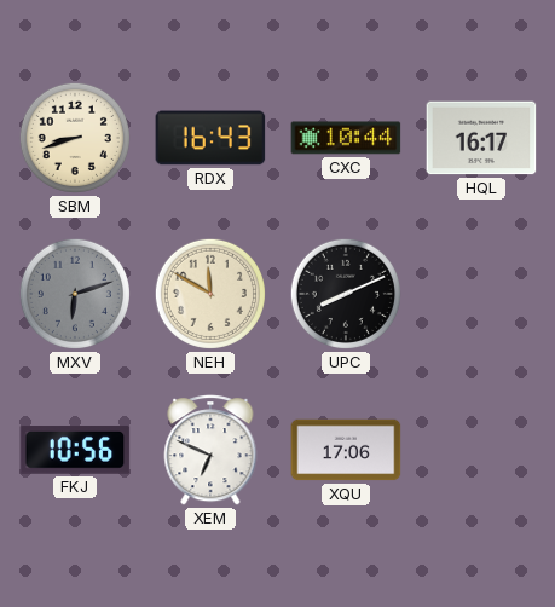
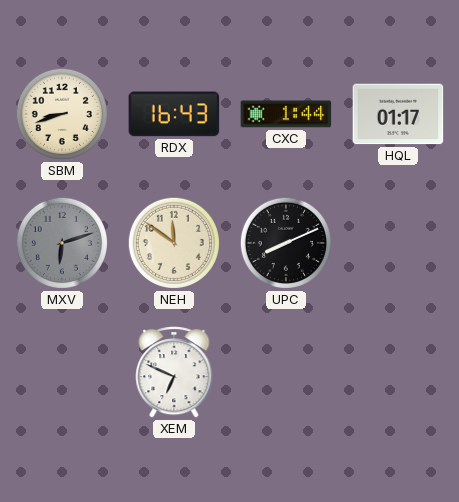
CXC: 10:44 -> 1:44
HQL: 16:17 -> 01:17
NEH: 11:50 -> 11:51
FKJ: 10:56 -> none
XQU: 17:06 -> none
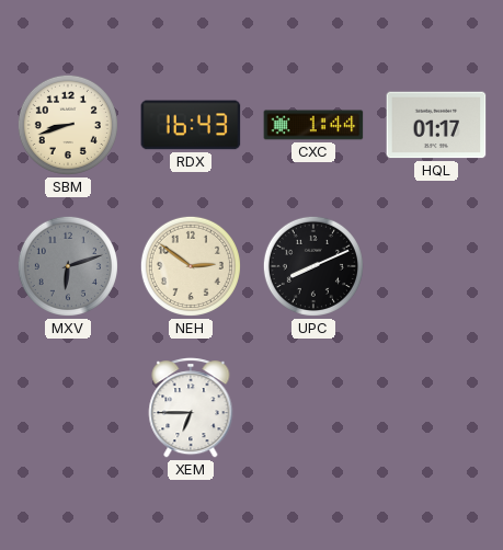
NEH: 11:51 -> 2:51
XEM: 6:49 -> 6:45
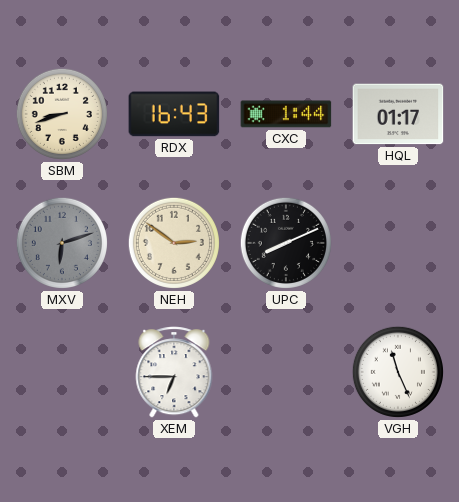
VGH: none -> 11:26
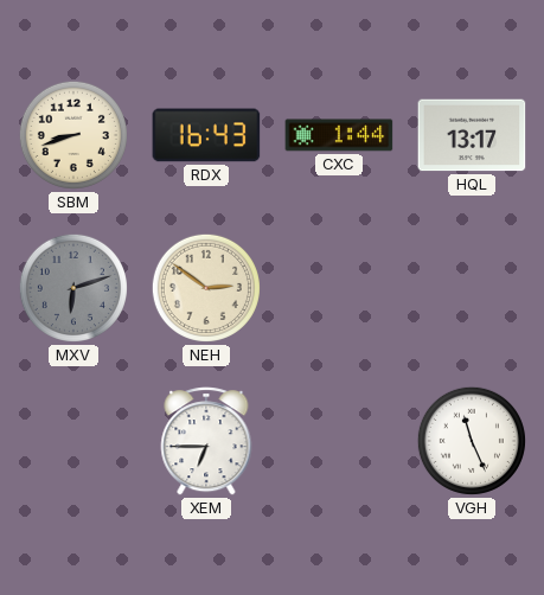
HQL: 01:17 -> 13:17
UPC: 8:11 -> none
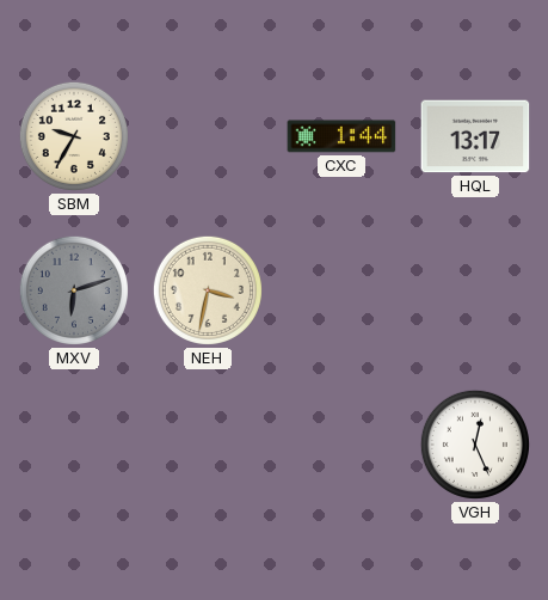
SBM: 8:42 -> 9:35
RDX: 16:43 -> none
NEH: 2:51 -> 3:32
XEM: 6:45 -> none
VGH: 11:26 -> 12:26
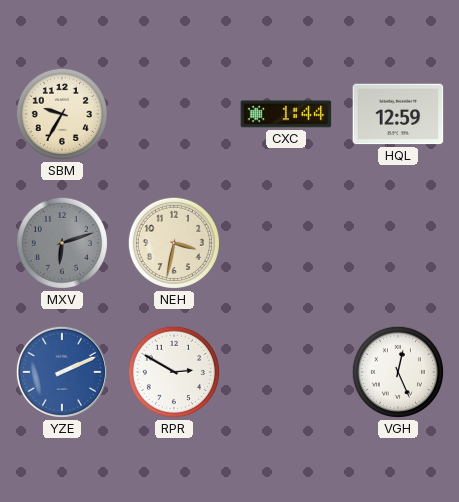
HQL: 13:17 -> 12:59
YZE: none -> 2:11
RPR: none -> 2:50
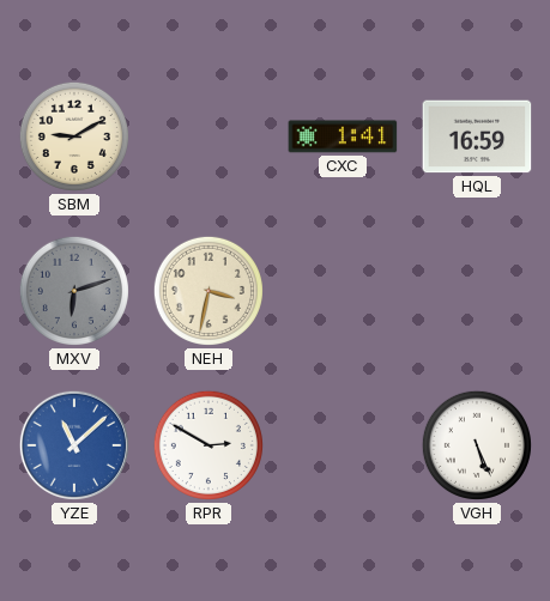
SBM: 9:35 -> 9:10
CXC: 1:44 -> 1:41
HQL: 12:59 -> 16:59
YZE: 2:11 -> 11:08
VGH: 12:26 -> 5:26
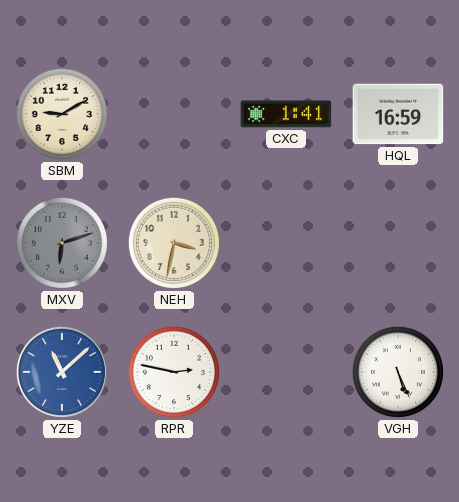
RPR: 2:50 -> 2:47
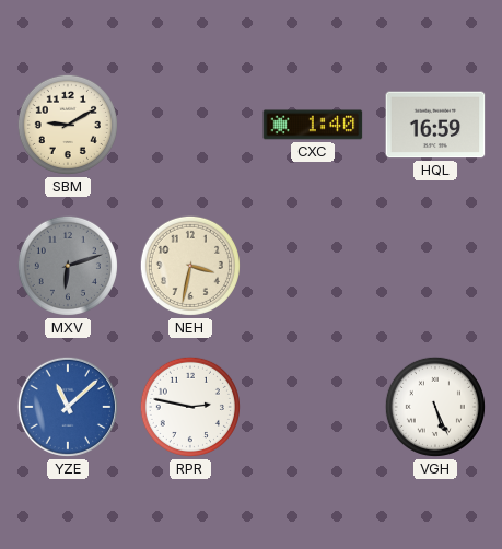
CXC: 1:41 -> 1:40
